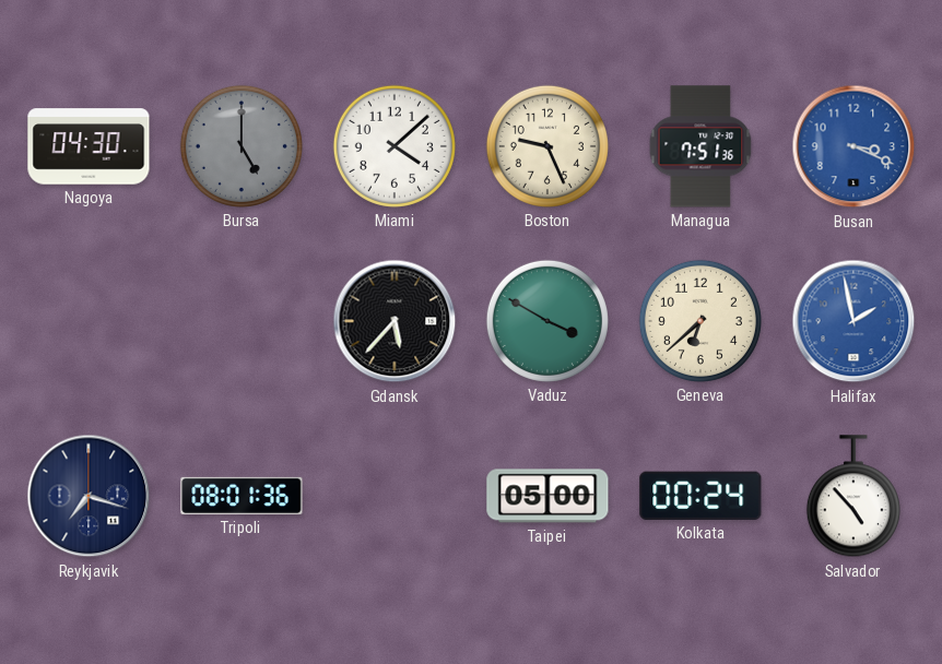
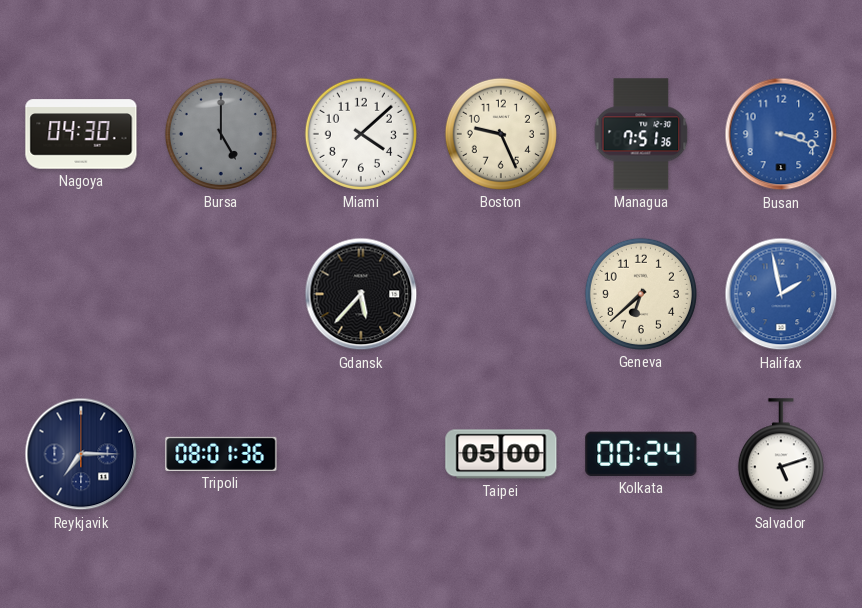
Busan: 3:19 -> 3:18
Vaduz: 3:50 -> none
Reykjavik: 7:18 -> 7:15
Salvador: 4:53 -> 5:12
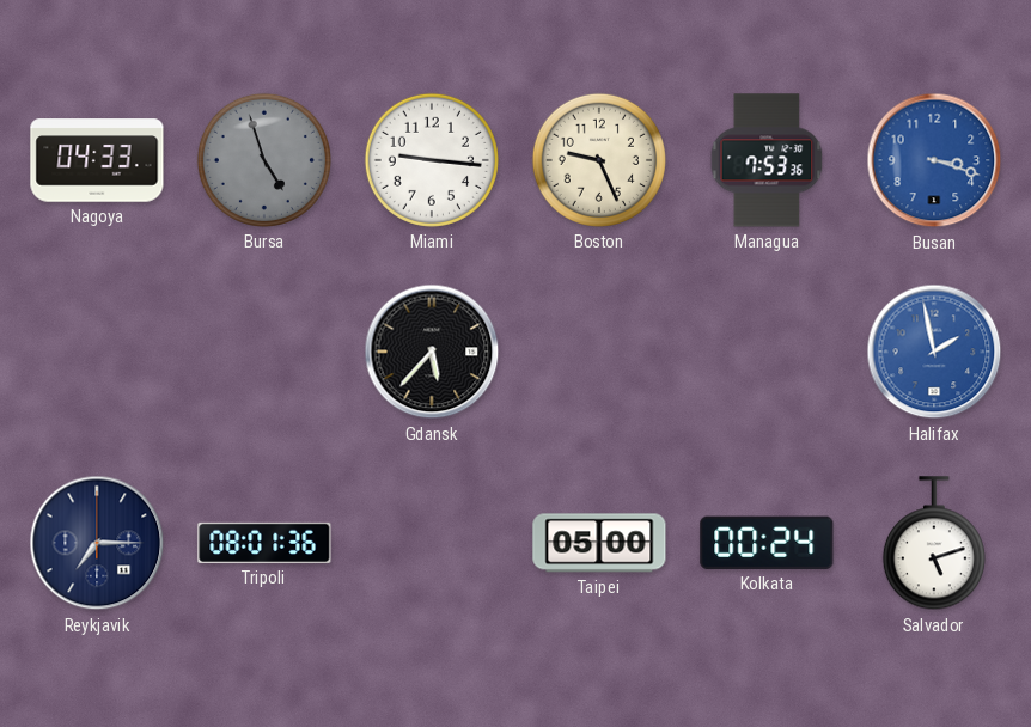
Nagoya: 04:30 -> 04:33
Bursa: 5:00 -> 4:57
Miami: 4:08 -> 9:16
Managua: 7:51 -> 7:53
Geneva: 6:38 -> none
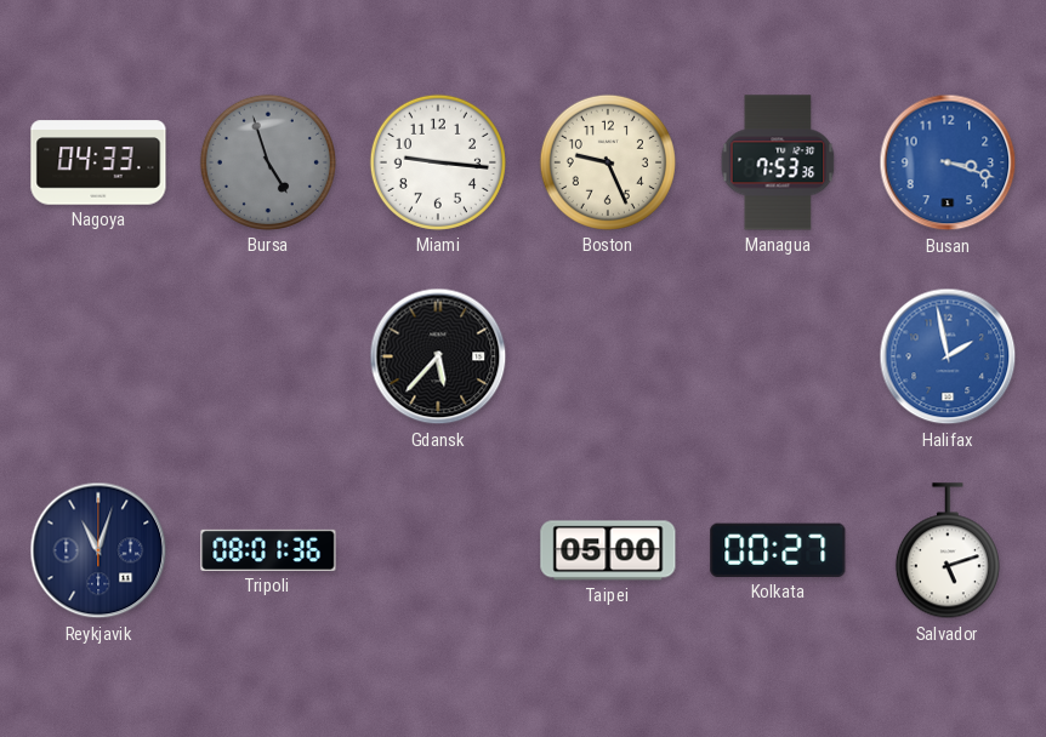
Reykjavik: 7:15 -> 11:03
Kolkata: 00:24 -> 00:27
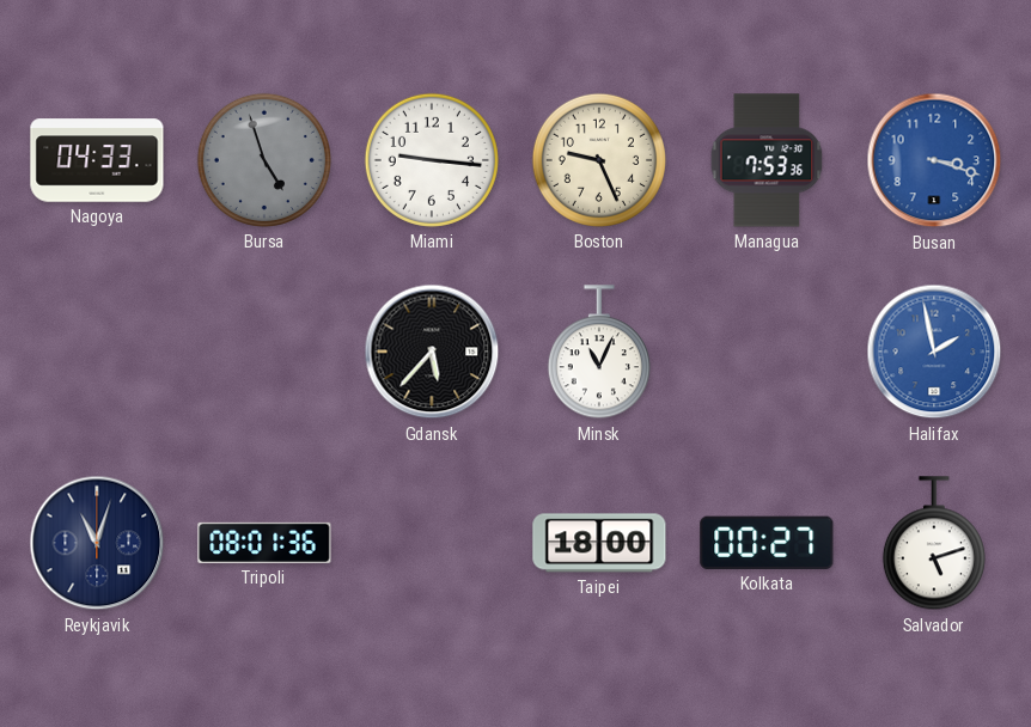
Minsk: none -> 11:04
Taipei: 05:00 -> 18:00
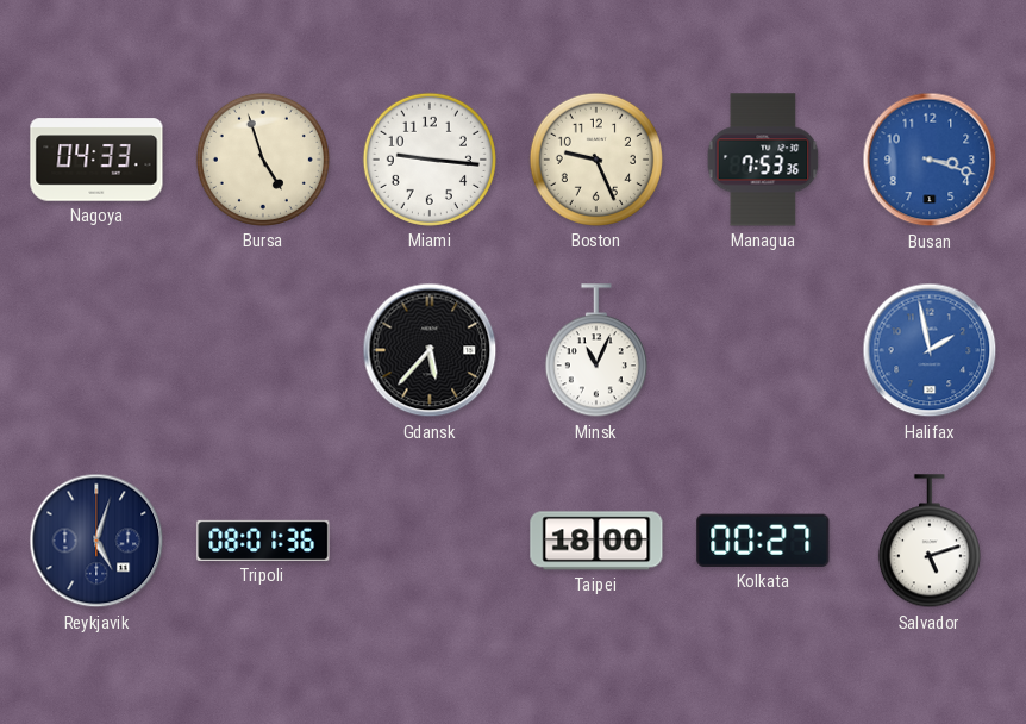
Bursa dial: grey -> cream
Reykjavik: 11:03 -> 5:03
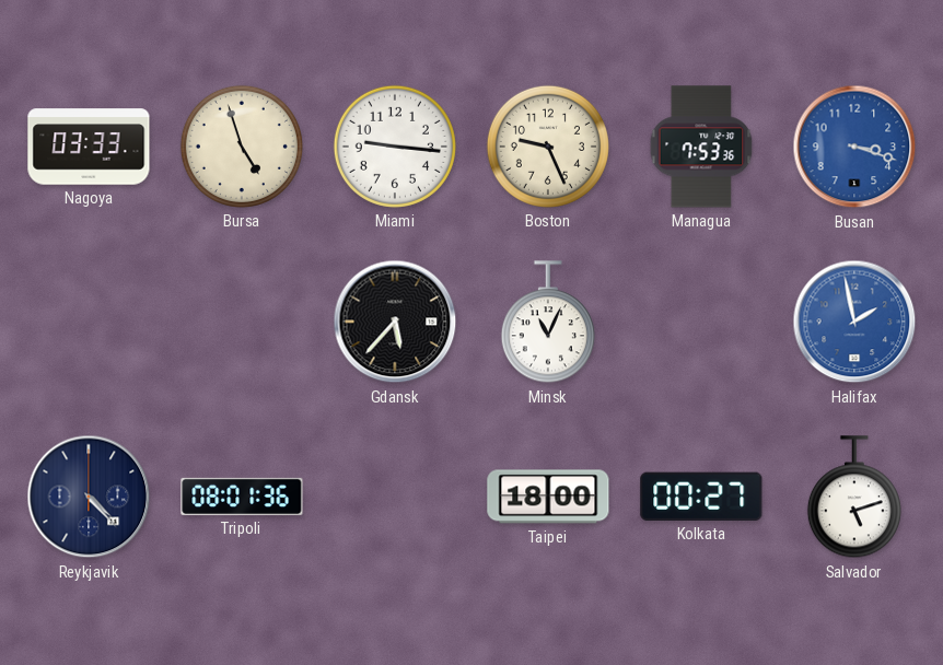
Nagoya: 04:33 -> 03:33
Reykjavik: 5:03 -> 4:23
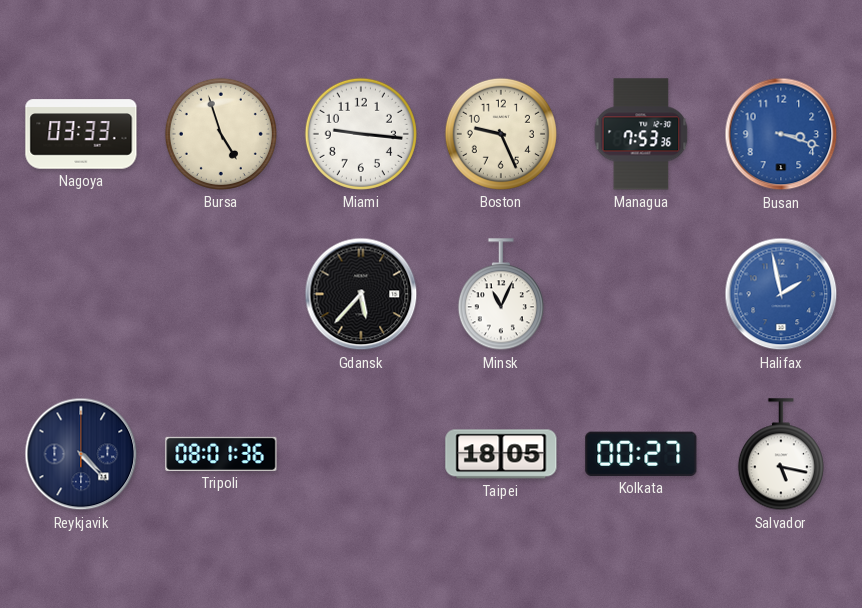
Taipei: 18:00 -> 18:05
Salvador: 5:12 -> 5:17
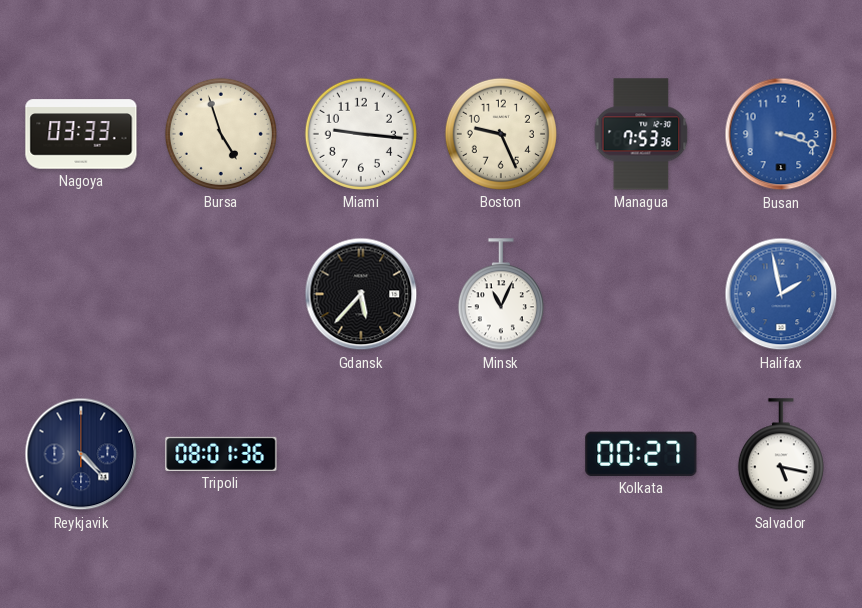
Taipei: 18:05 -> none
